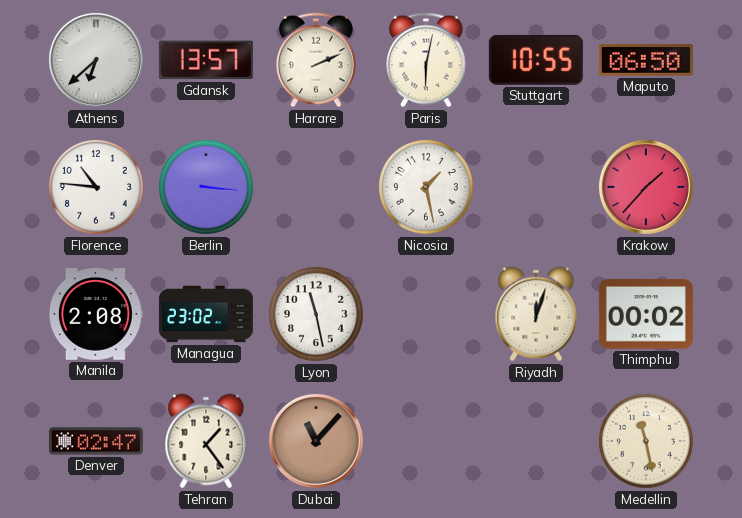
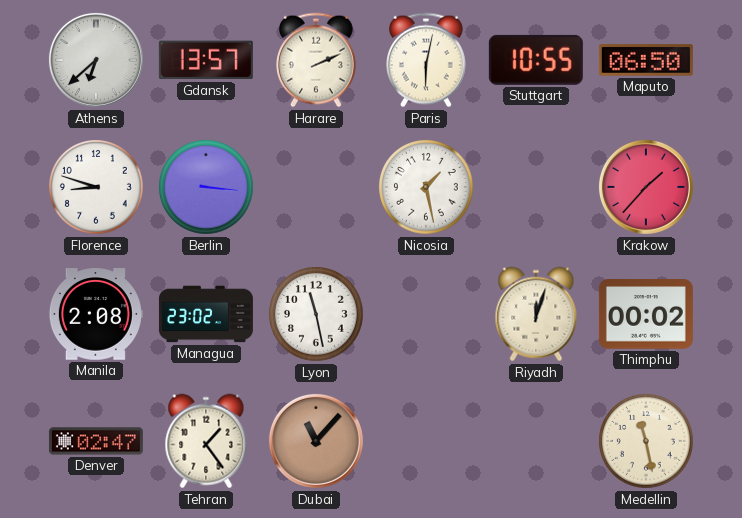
Florence: 10:46 -> 8:48
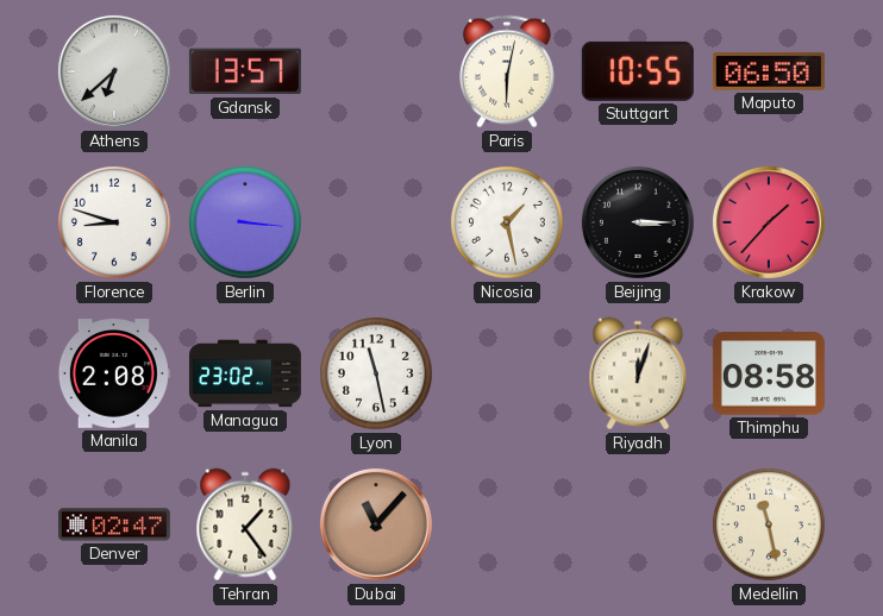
Harare: 2:11 -> none
Beijing: none -> 3:15
Thimphu: 00:02 -> 08:58
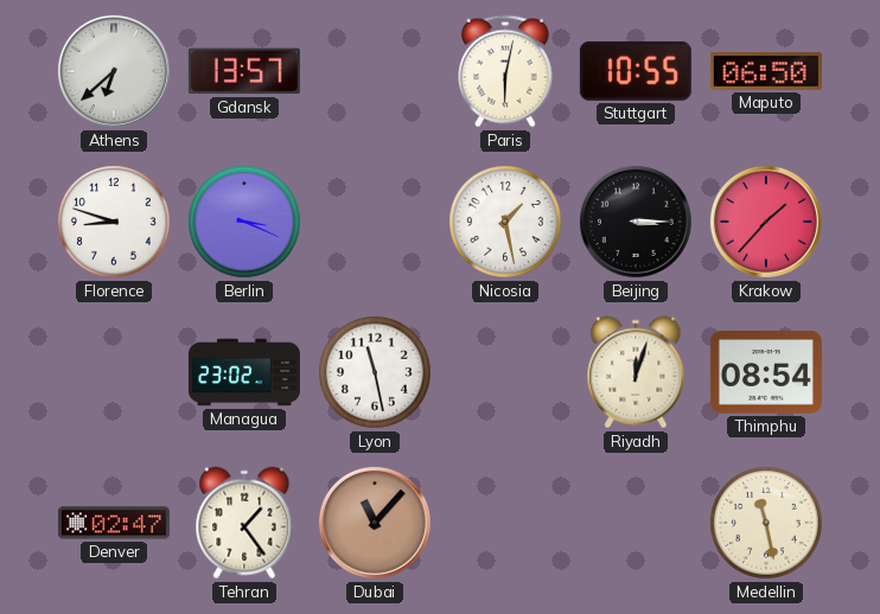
Berlin: 3:16 -> 3:19
Manila: 2:08 -> none
Thimphu: 08:58 -> 08:54
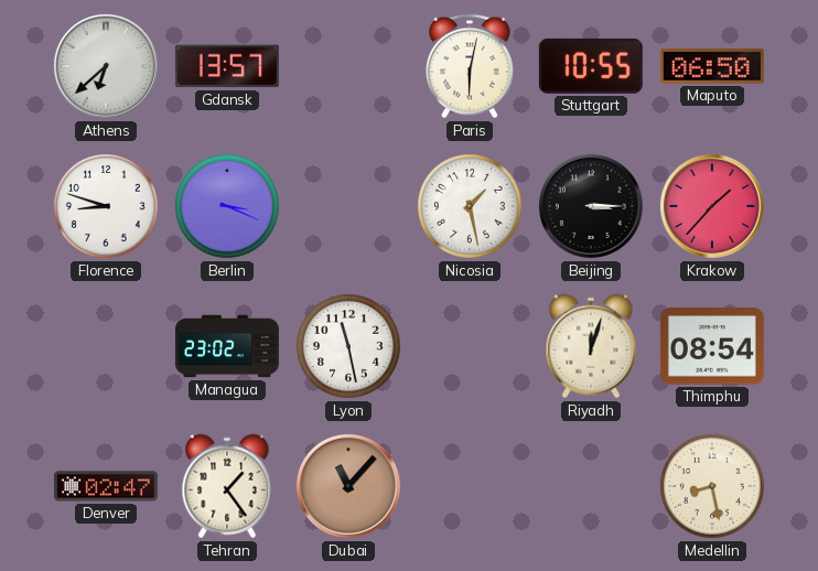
Medellin: 11:28 -> 8:28
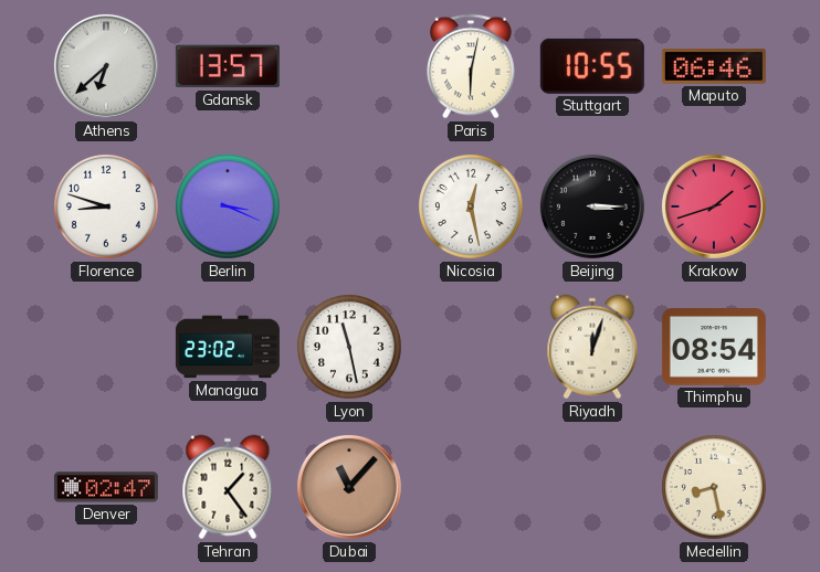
Maputo: 06:50 -> 06:46
Nicosia: 1:28 -> 12:28
Krakow: 1:37 -> 1:42
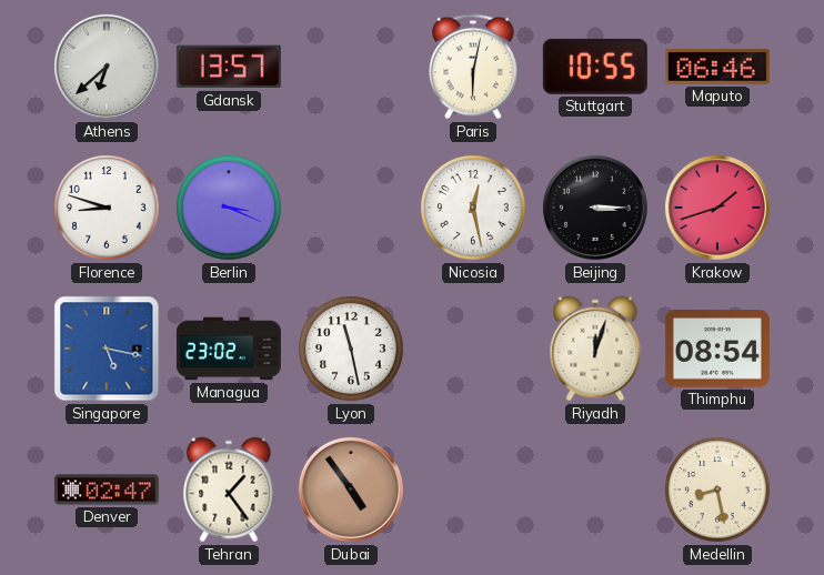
Singapore: none -> 5:17
Dubai: 11:07 -> 4:54
